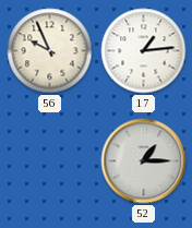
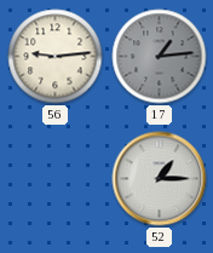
56: 9:56 -> 9:14
17 dial: white -> grey
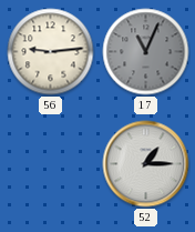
17: 1:14 -> 11:04
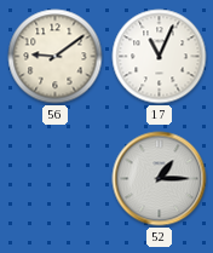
56: 9:14 -> 9:09
17 dial: grey -> white
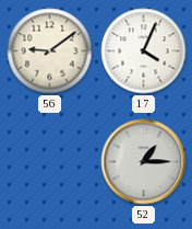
17: 11:04 -> 4:04
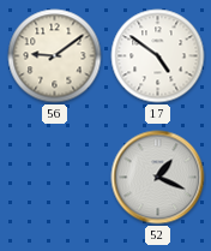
17: 4:04 -> 4:51
52: 1:15 -> 1:19
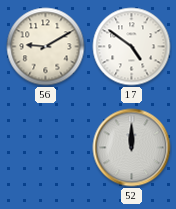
56: 9:09 -> 9:10
52: 1:19 -> 12:00
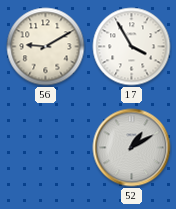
17: 4:51 -> 3:55
52: 12:00 -> 1:10
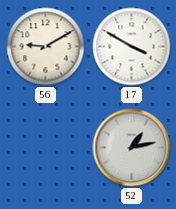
17: 3:55 -> 3:50
52: 1:10 -> 1:13
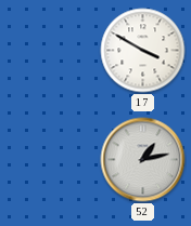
56: 9:10 -> none
